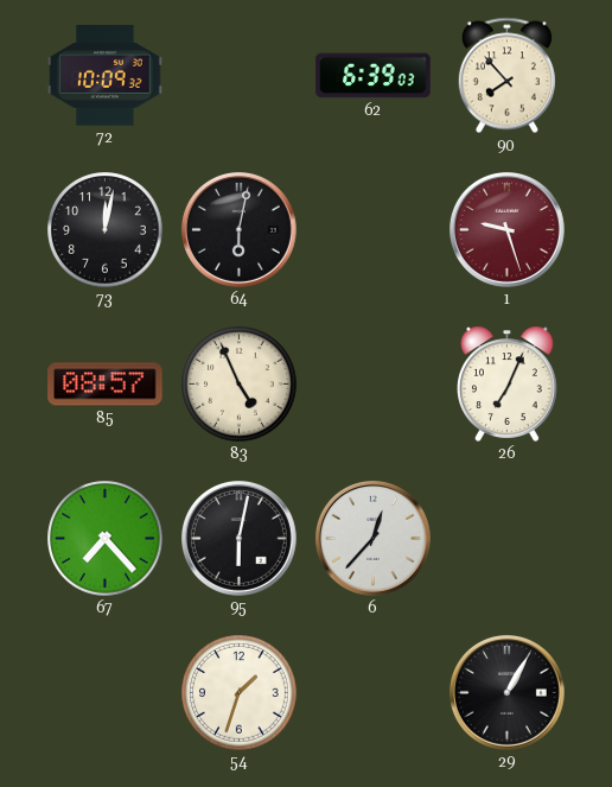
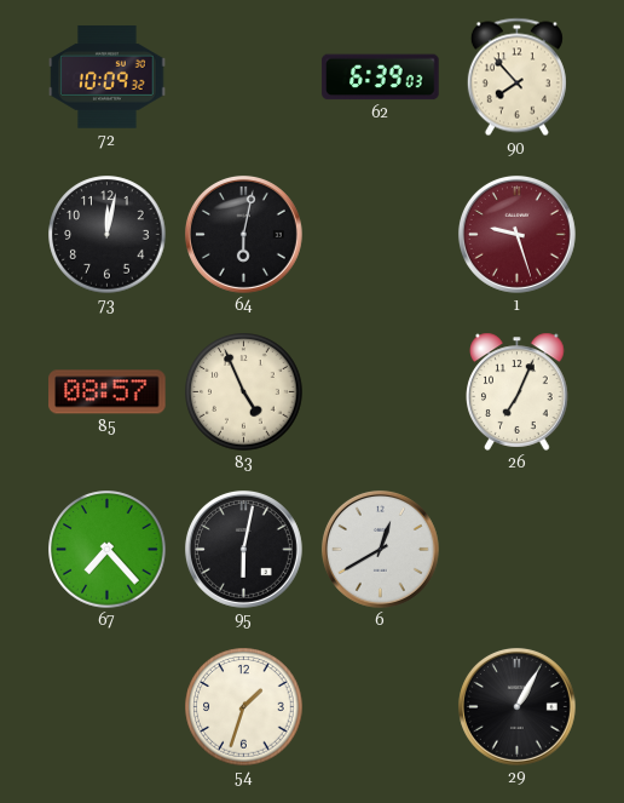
6: 12:37 -> 12:40
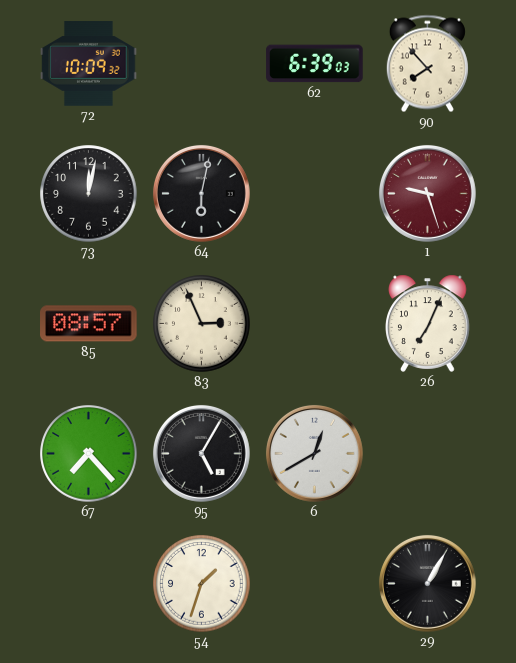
83: 4:56 -> 2:56
95: 6:02 -> 5:05
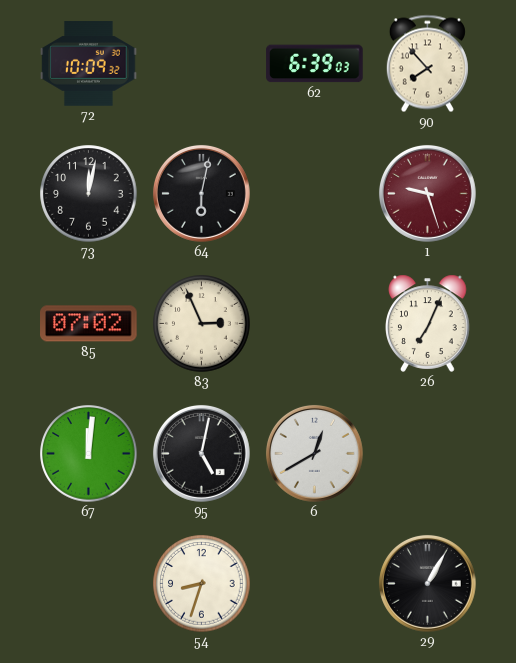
85: 08:57 -> 07:02
67: 7:23 -> 12:01
95: 5:05 -> 5:02
54: 1:33 -> 8:33
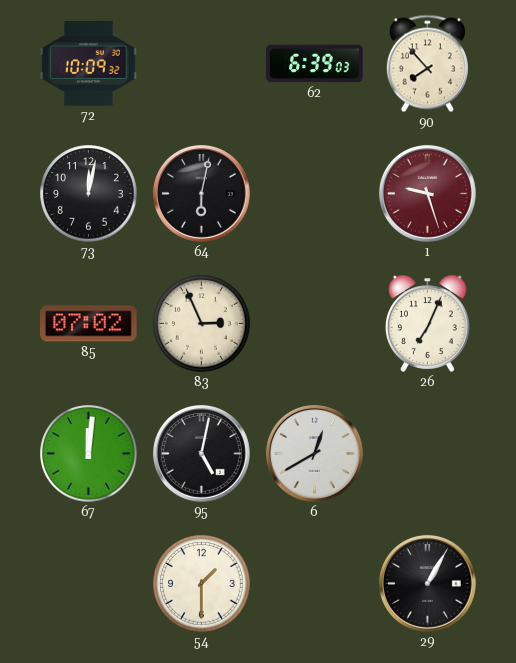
54: 8:33 -> 1:30
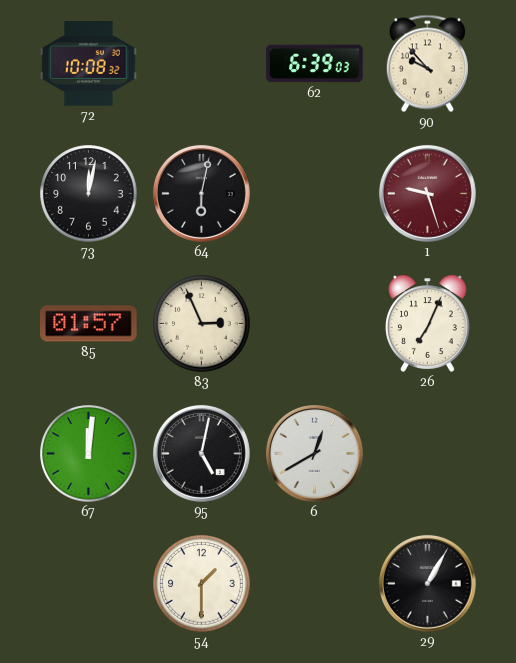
72: 10:09 -> 10:08
90: 7:53 -> 9:53
85: 07:02 -> 01:57
